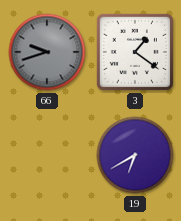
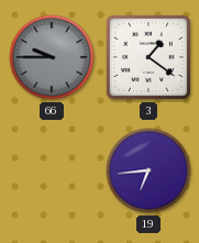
66: 9:42 -> 9:45
19: 6:40 -> 6:44
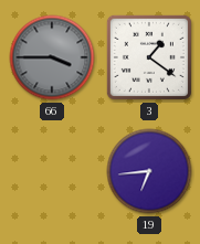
66: 9:45 -> 3:45
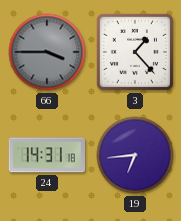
3: 1:21 -> 1:23
24: none -> 14:31
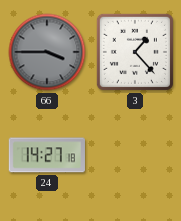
24: 14:31 -> 14:27
19: 6:44 -> none
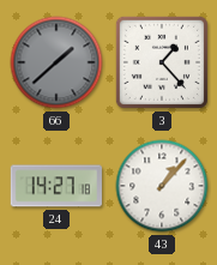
66: 3:45 -> 1:38
43: none -> 1:07
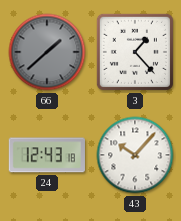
24: 14:27 -> 12:43
43: 1:07 -> 10:07
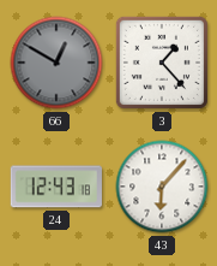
66: 1:38 -> 12:50
43: 10:07 -> 6:07
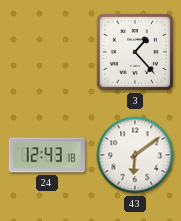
66: 12:50 -> none
43: 6:07 -> 6:09
